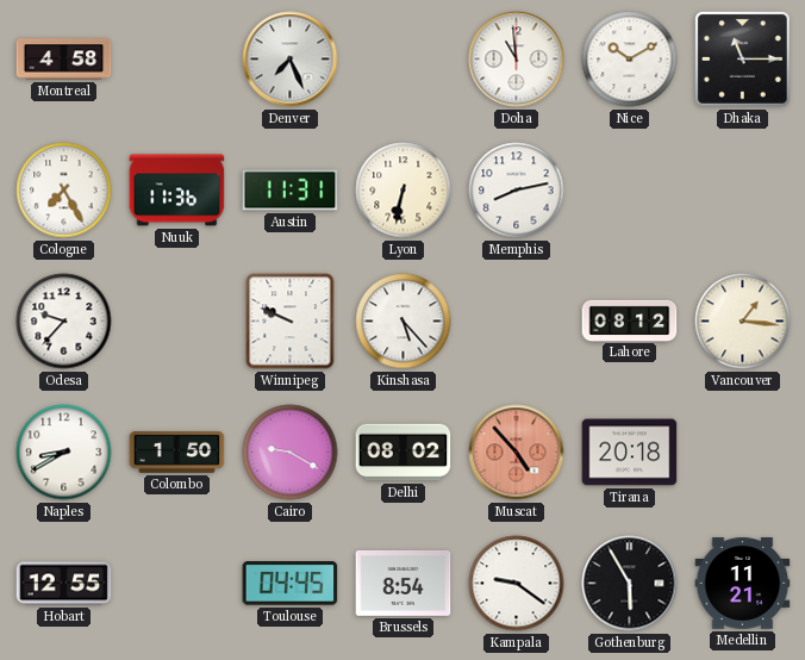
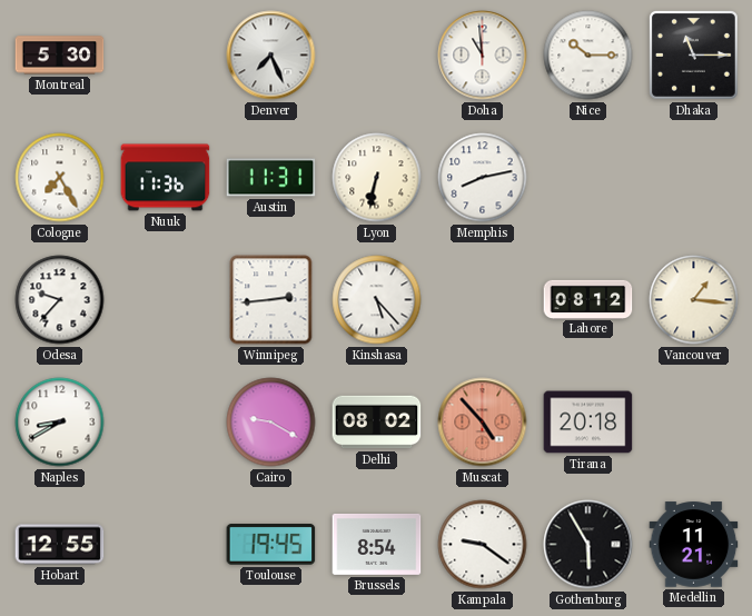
Montreal: 4:58 -> 5:30
Nice: 10:10 -> 10:15
Winnipeg: 9:49 -> 2:44
Colombo: 1:50 -> none
Toulouse: 04:45 -> 19:45
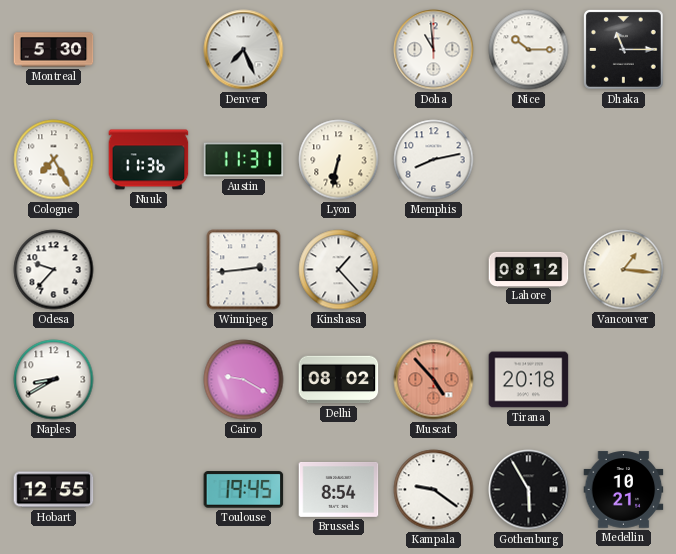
Kinshasa: 5:23 -> 1:23
Medellin: 11:21 -> 10:21
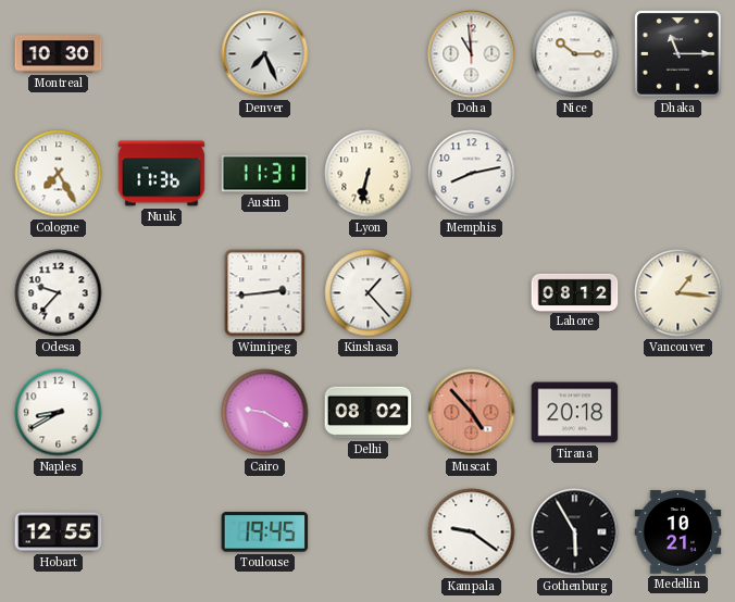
Montreal: 5:30 -> 10:30
Brussels: 8:54 -> none
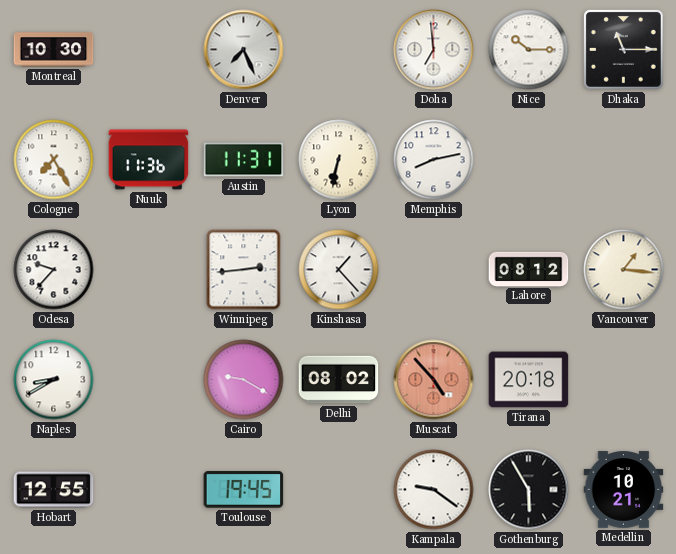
Doha: 10:59 -> 6:59
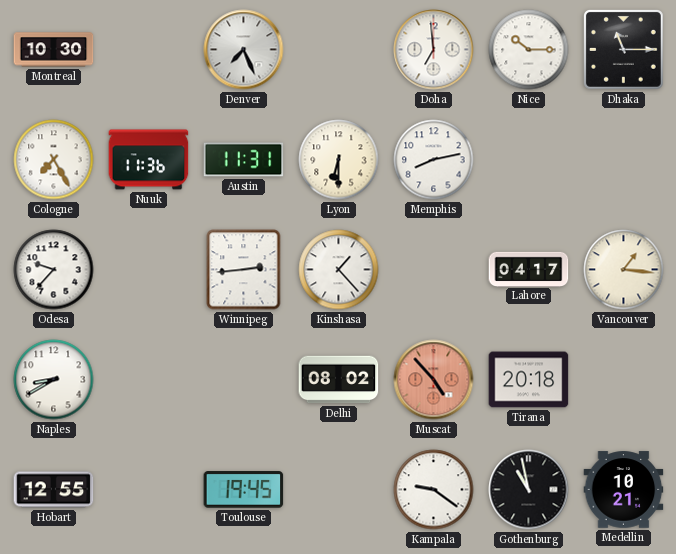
Lyon: 6:32 -> 6:30
Lahore: 08:12 -> 04:17
Cairo: 9:20 -> none
Gothenburg: 5:55 -> 10:58
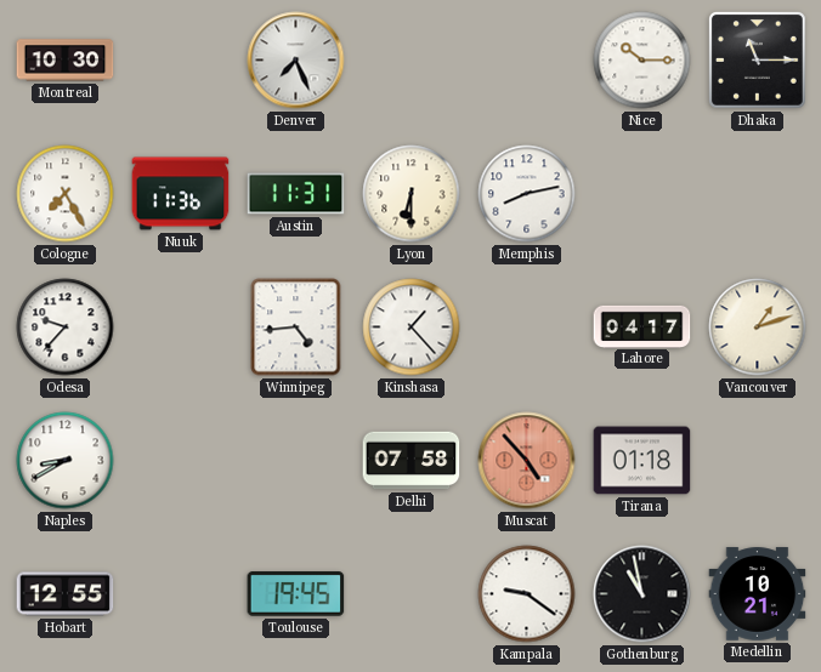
Doha: 6:59 -> none
Winnipeg: 2:44 -> 4:44
Vancouver: 1:16 -> 1:12
Delhi: 08:02 -> 07:58
Tirana: 20:18 -> 01:18
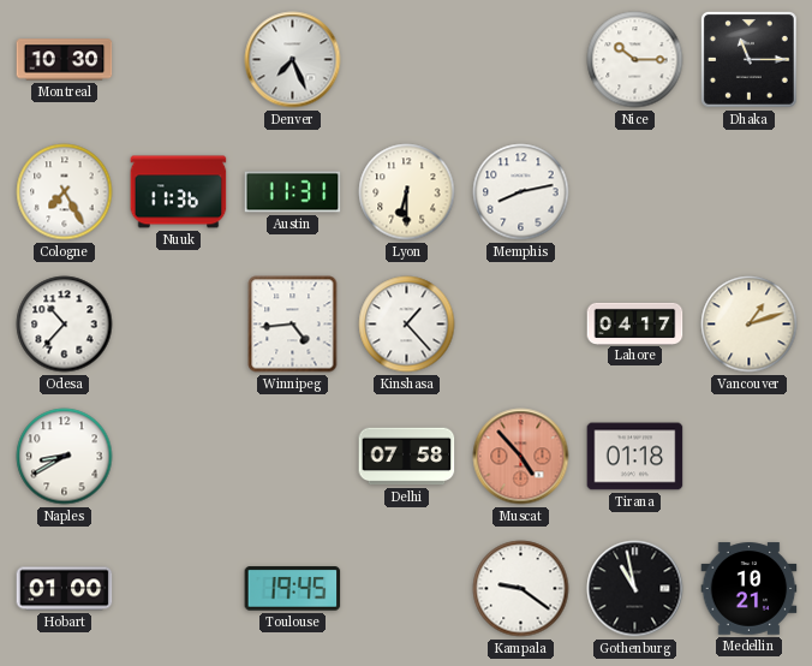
Odesa: 9:37 -> 10:37
Hobart: 12:55 -> 01:00
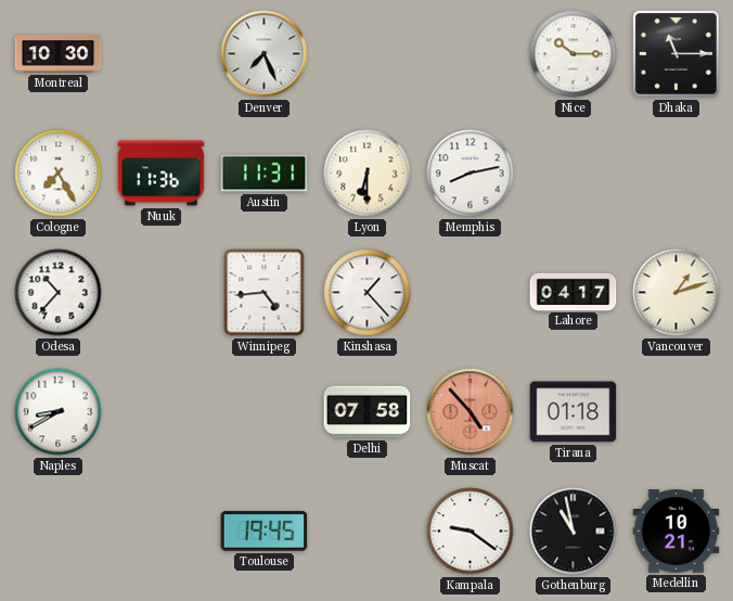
Hobart: 01:00 -> none
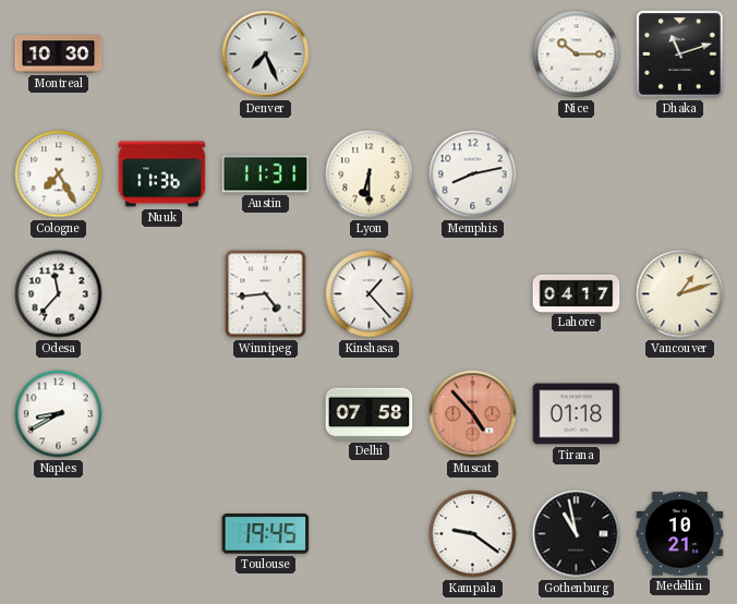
Dhaka: 11:15 -> 11:12
Odesa: 10:37 -> 11:37
